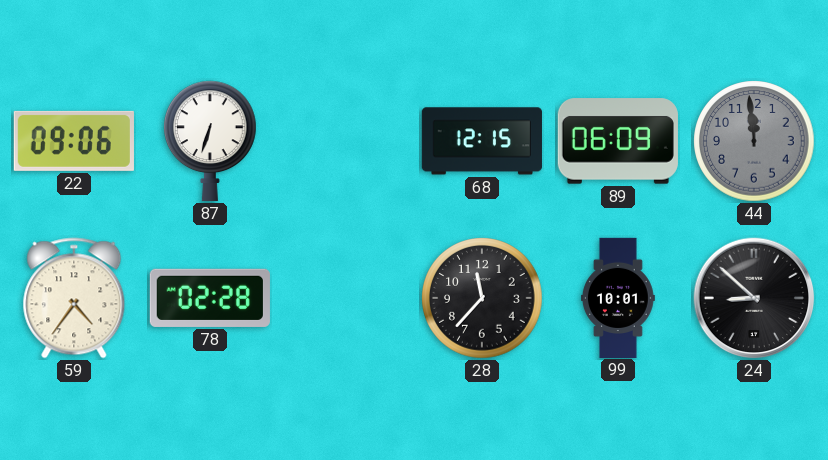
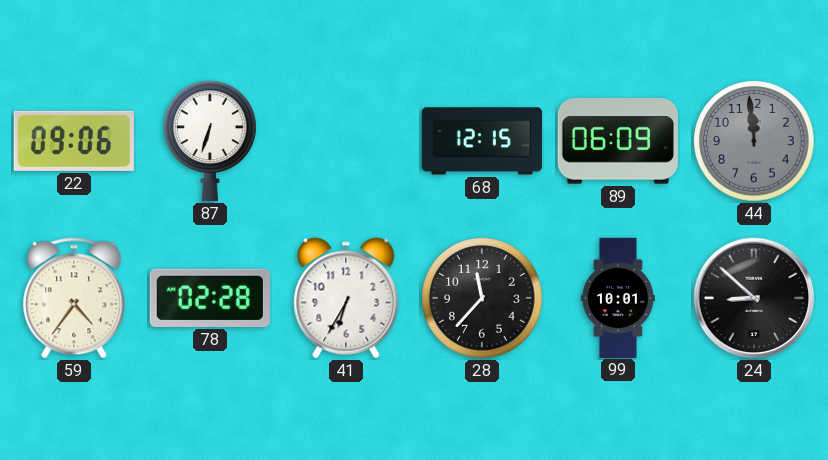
41: none -> 6:35
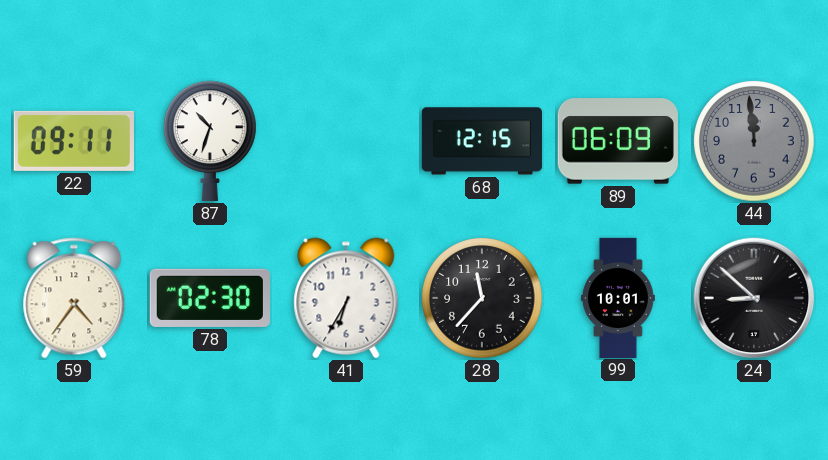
22: 09:06 -> 09:11
87: 6:33 -> 10:33
78: 02:28 -> 02:30
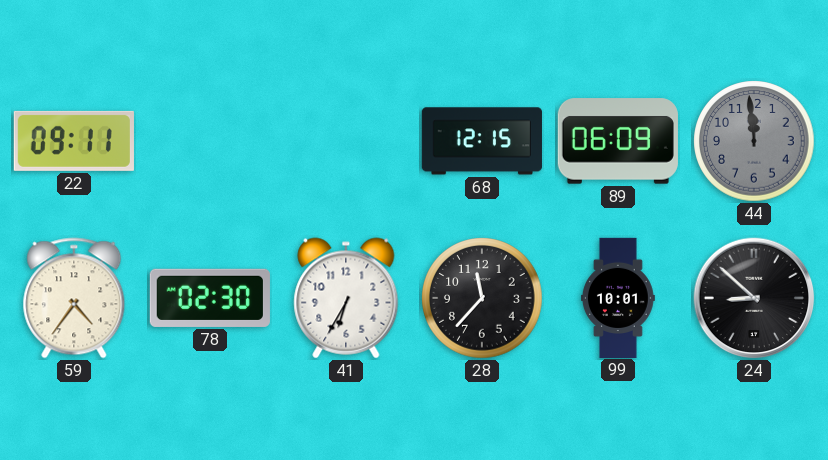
87: 10:33 -> none
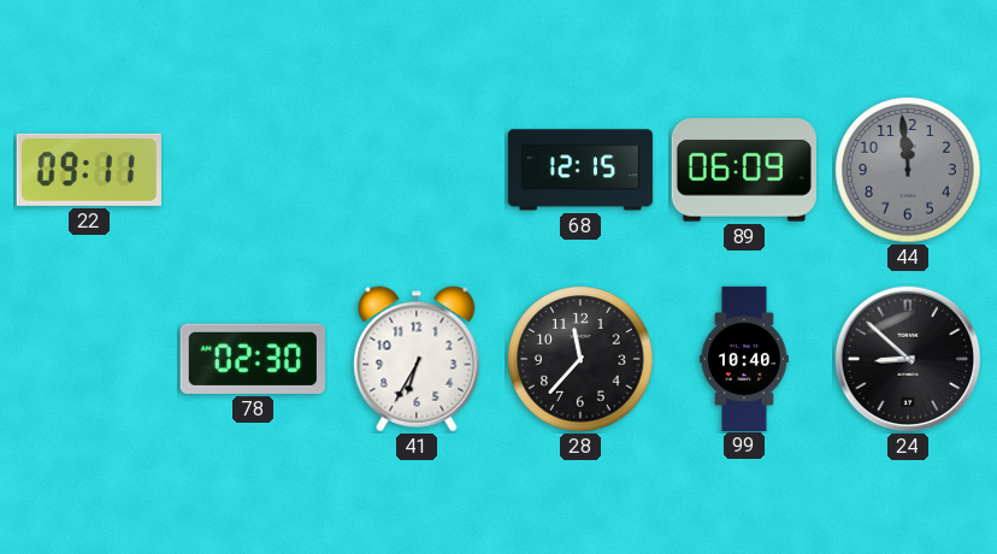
59: 4:36 -> none
99: 10:01 -> 10:40
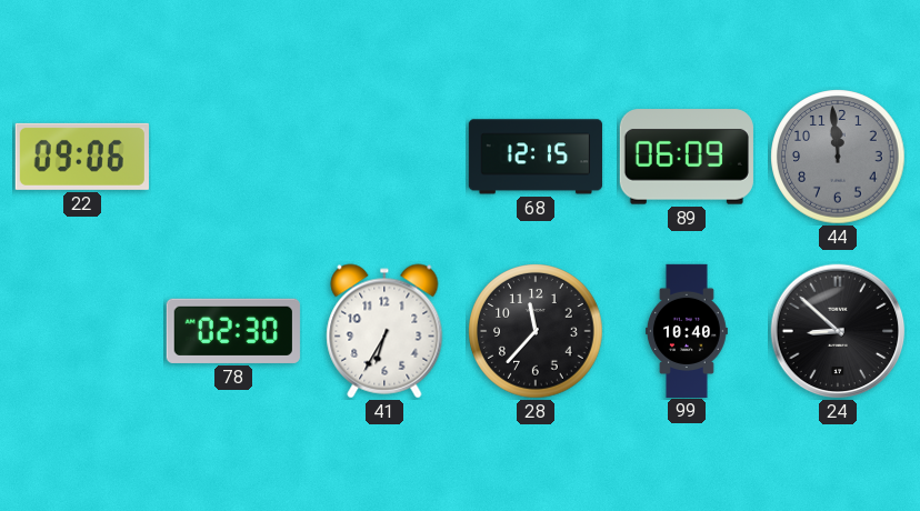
22: 09:11 -> 09:06
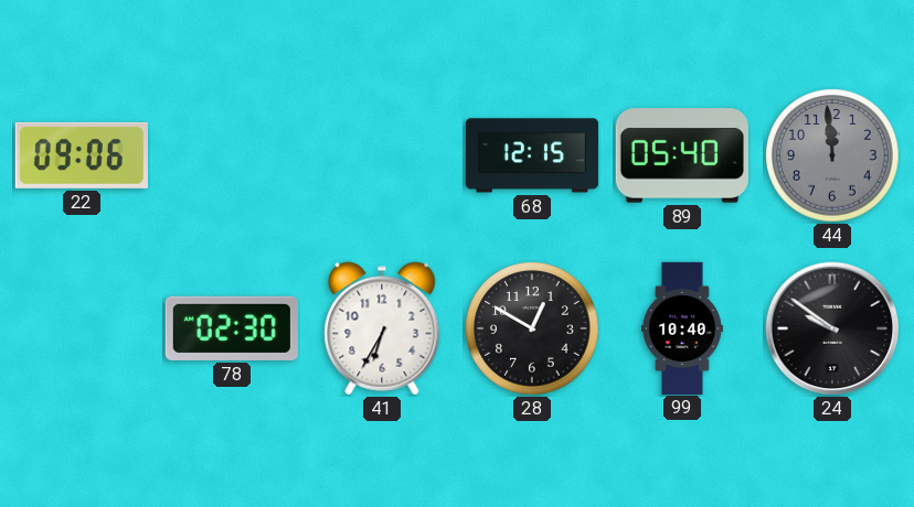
89: 06:09 -> 05:40
28: 11:37 -> 12:50
24: 8:52 -> 9:51
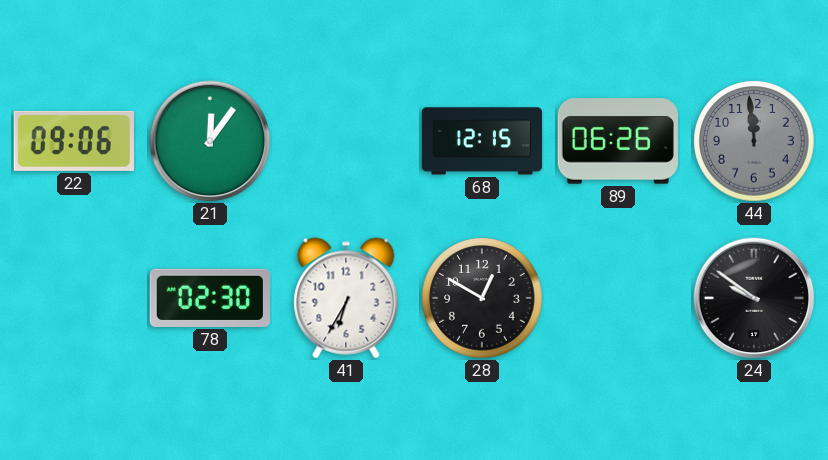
21: none -> 12:06
89: 05:40 -> 06:26
99: 10:40 -> none
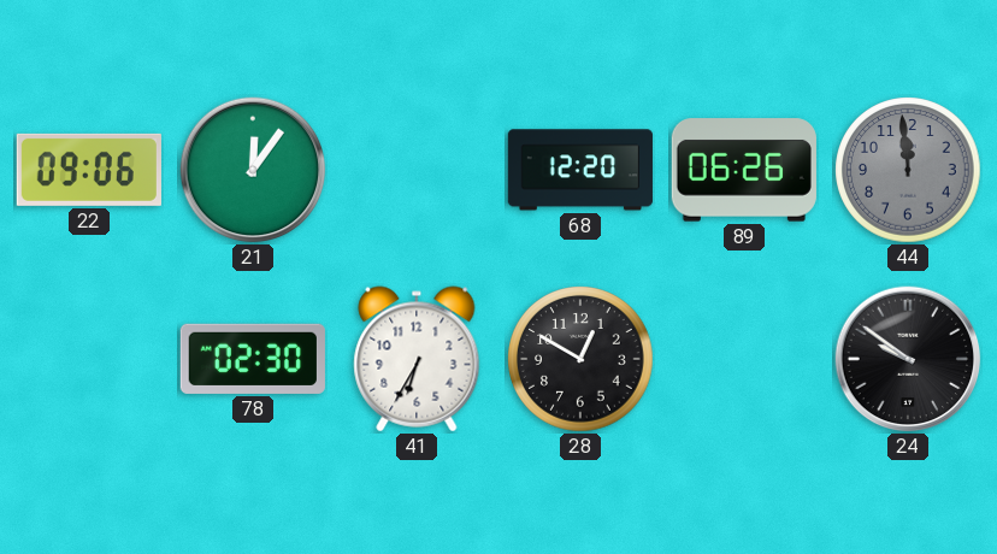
68: 12:15 -> 12:20
